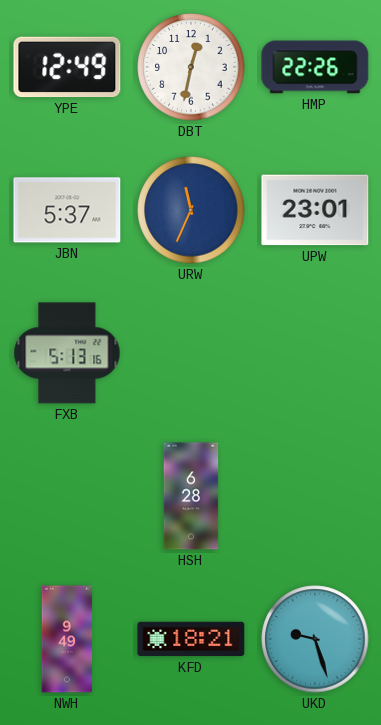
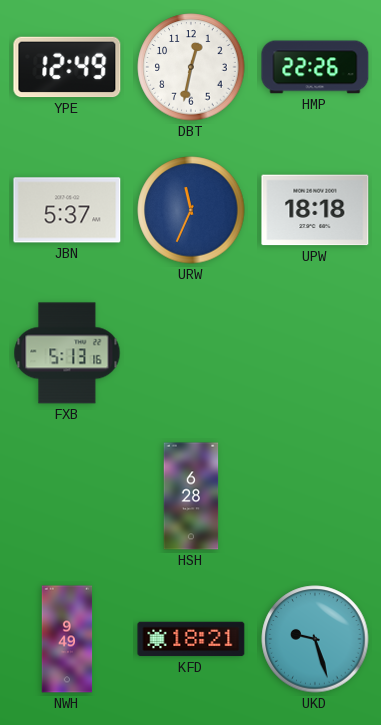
UPW: 23:01 -> 18:18
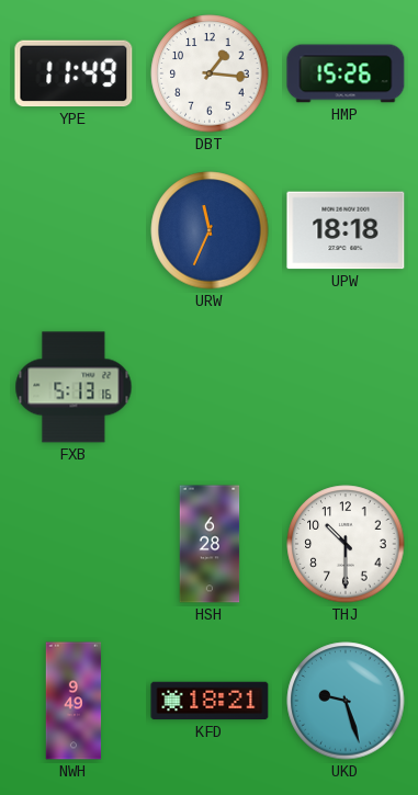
YPE: 12:49 -> 11:49
DBT: 12:32 -> 1:16
HMP: 22:26 -> 15:26
JBN: 5:37 -> none
THJ: none -> 10:30
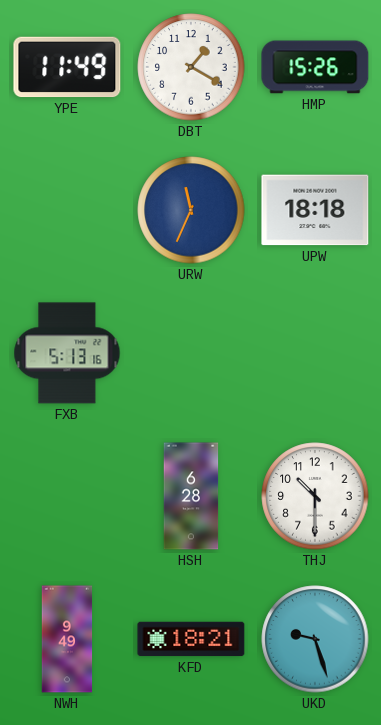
DBT: 1:16 -> 1:20
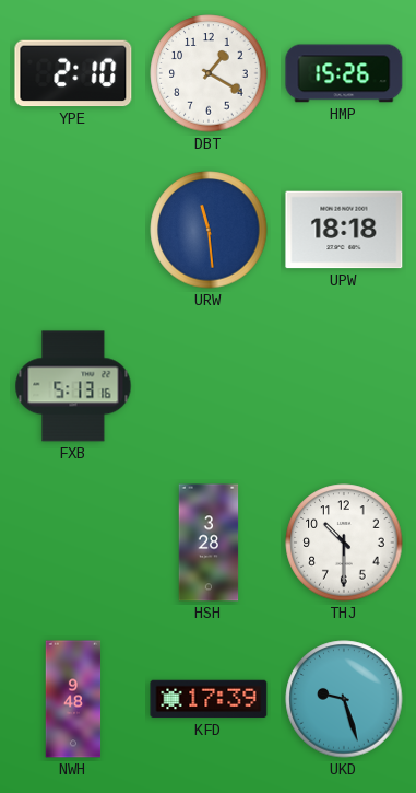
YPE: 11:49 -> 2:10
URW: 11:34 -> 11:29
HSH: 6:28 -> 3:28
NWH: 9:49 -> 9:48
KFD: 18:21 -> 17:39
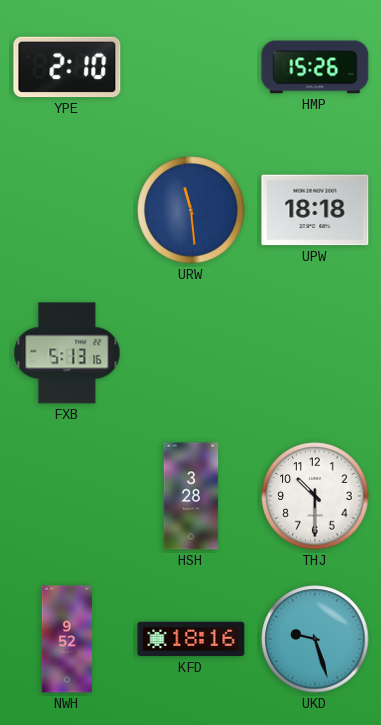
DBT: 1:20 -> none
NWH: 9:48 -> 9:52
KFD: 17:39 -> 18:16
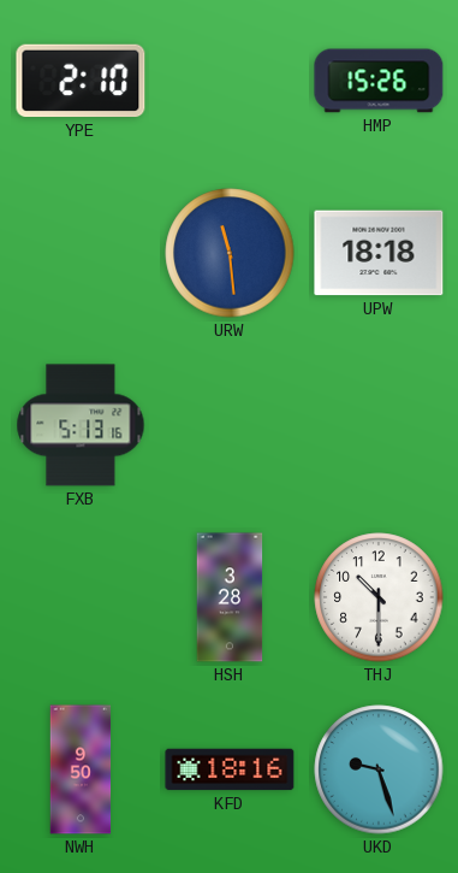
NWH: 9:52 -> 9:50
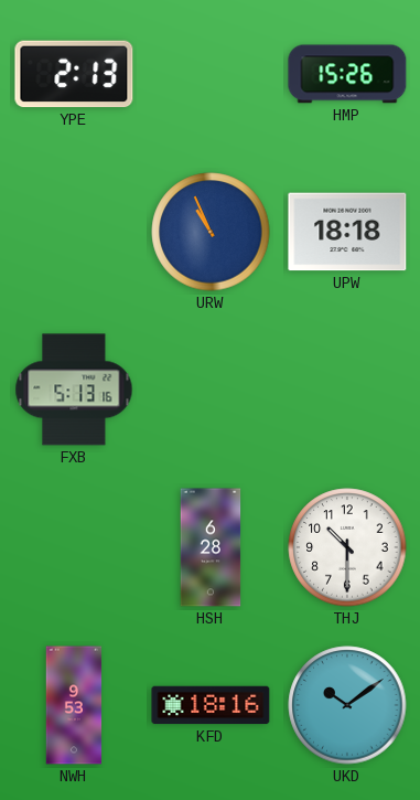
YPE: 2:10 -> 2:13
URW: 11:29 -> 10:56
HSH: 3:28 -> 6:28
NWH: 9:50 -> 9:53
UKD: 9:27 -> 10:09
